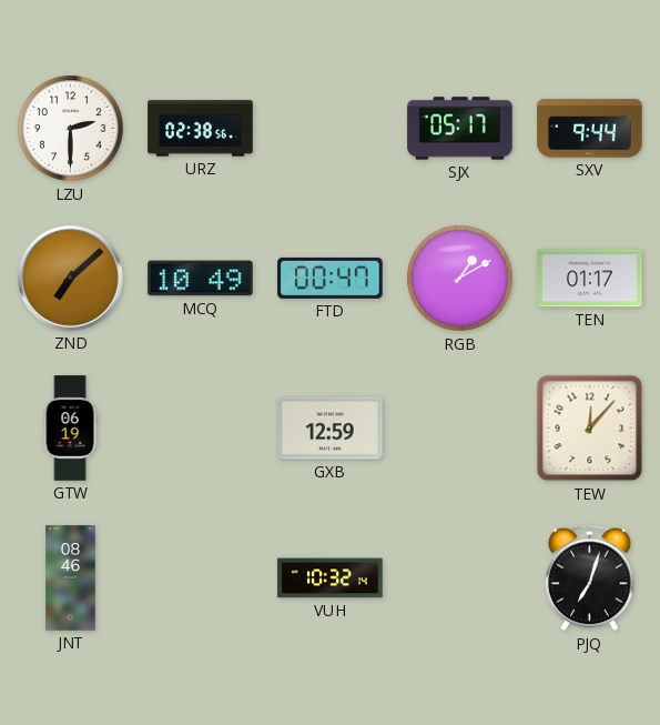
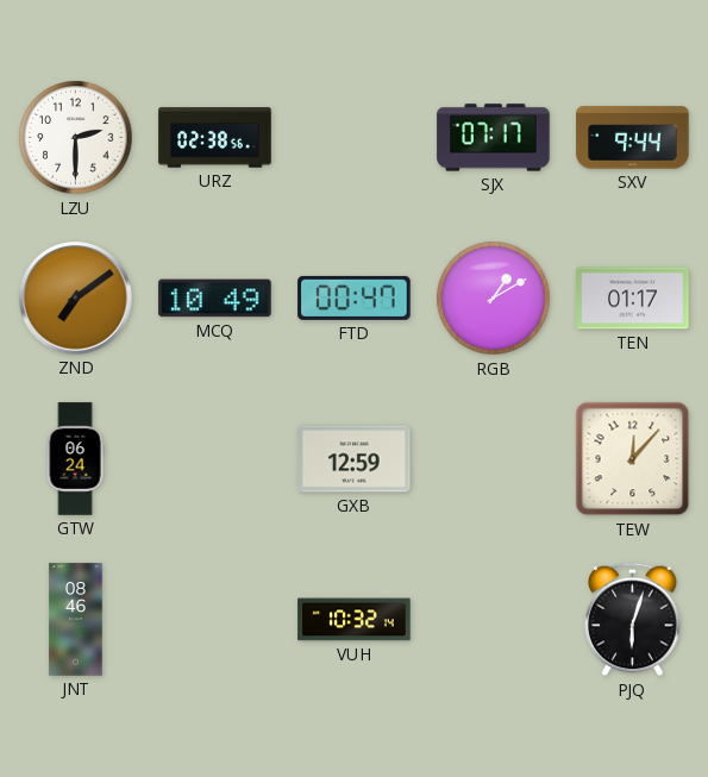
SJX: 05:17 -> 07:17
ZND: 7:08 -> 7:09
GTW: 06:19 -> 06:24
PJQ: 7:03 -> 6:03
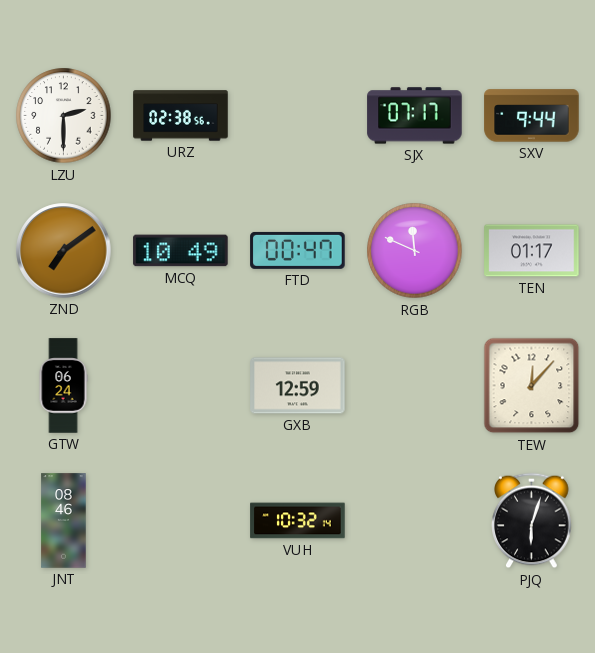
RGB: 1:10 -> 11:49
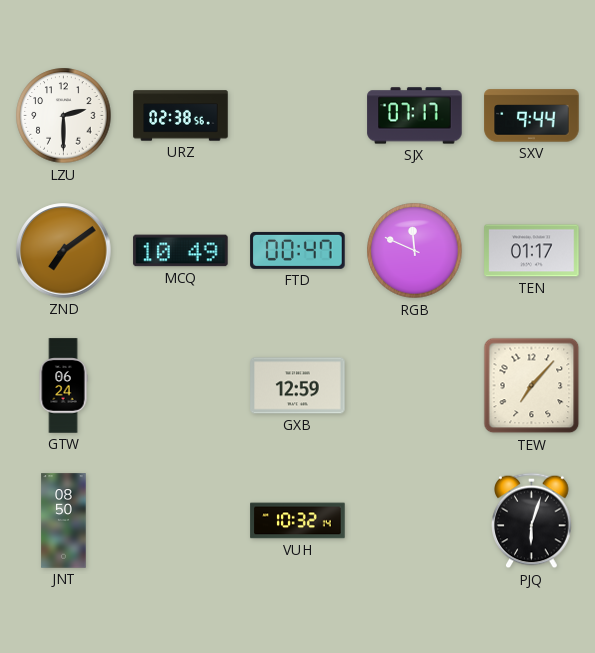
TEW: 12:07 -> 7:07
JNT: 08:46 -> 08:50
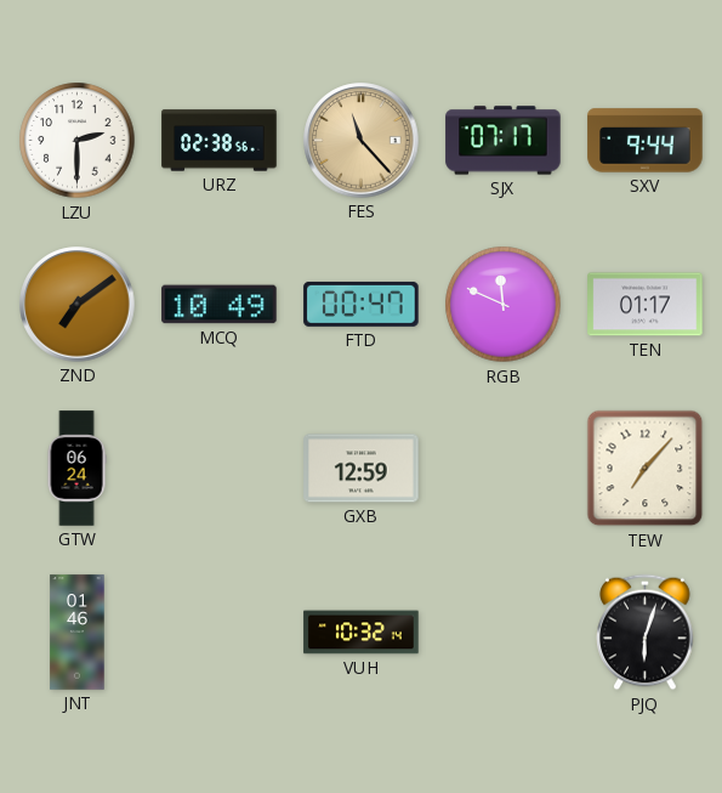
FES: none -> 11:23
JNT: 08:50 -> 01:46
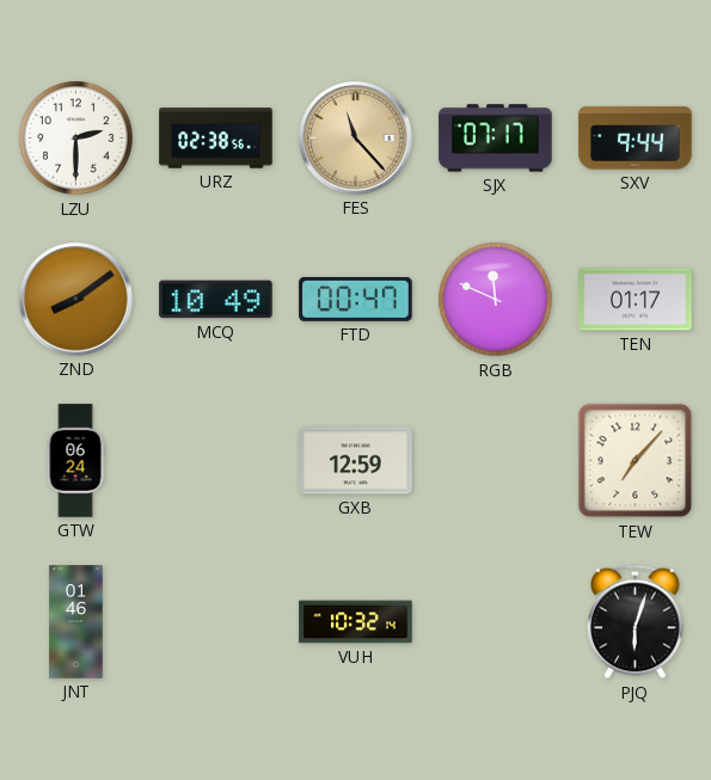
ZND: 7:09 -> 8:09
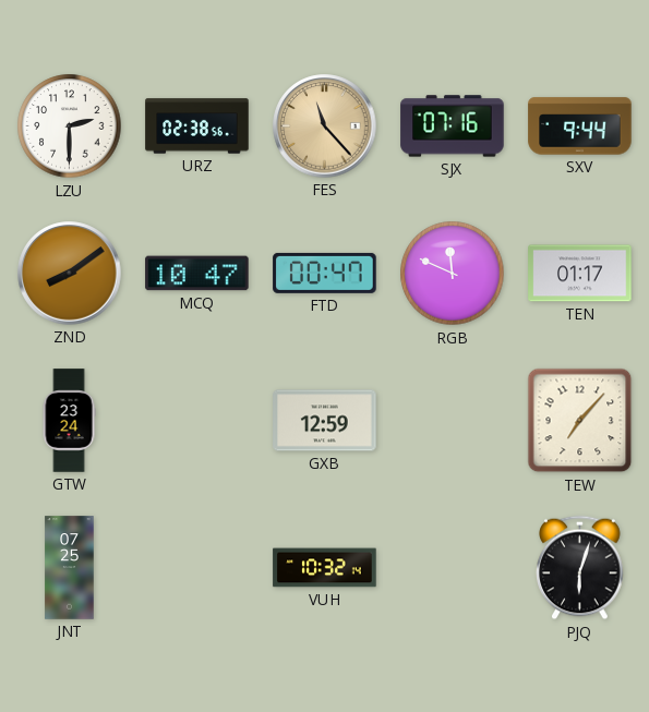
SJX: 07:17 -> 07:16
MCQ: 10:49 -> 10:47
GTW: 06:24 -> 23:24
JNT: 01:46 -> 07:25
